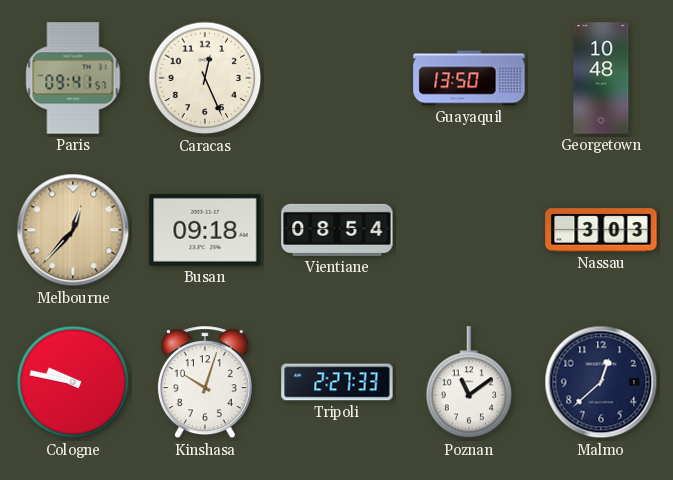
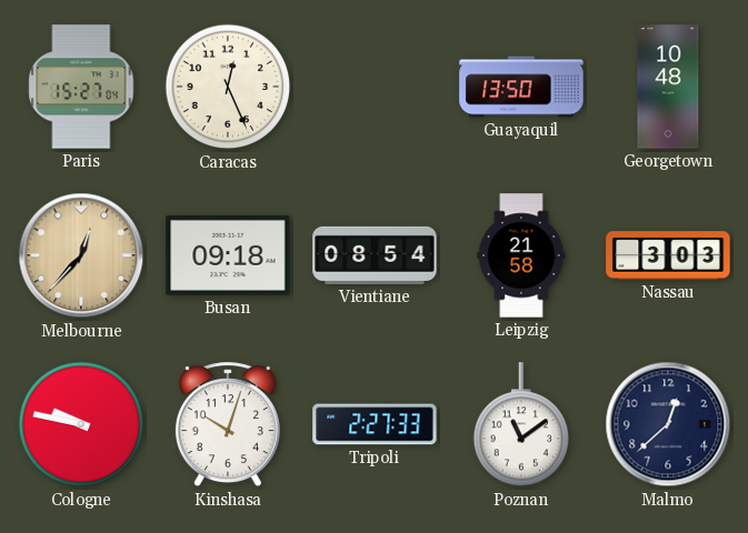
Paris: 09:41 -> 15:27
Leipzig: none -> 21:58
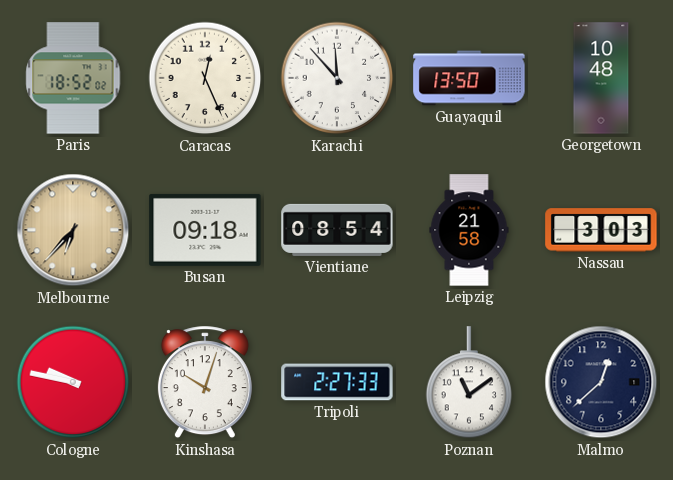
Paris: 15:27 -> 18:52
Karachi: none -> 11:53
Melbourne: 12:37 -> 6:37
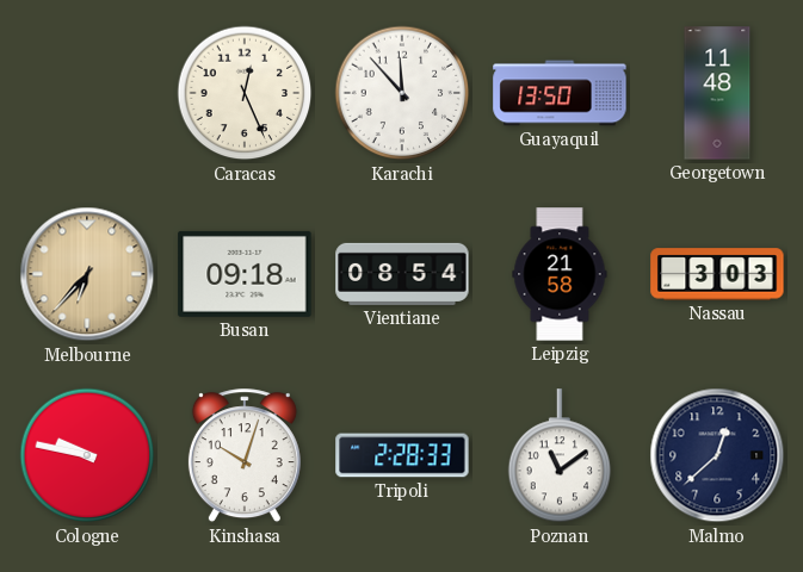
Paris: 18:52 -> none
Georgetown: 10:48 -> 11:48
Tripoli: 2:27 -> 2:28
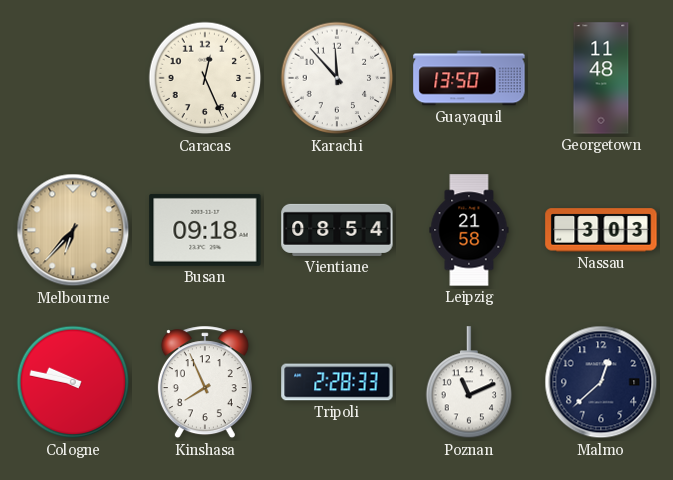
Kinshasa: 10:03 -> 7:56
Poznan: 11:09 -> 11:11
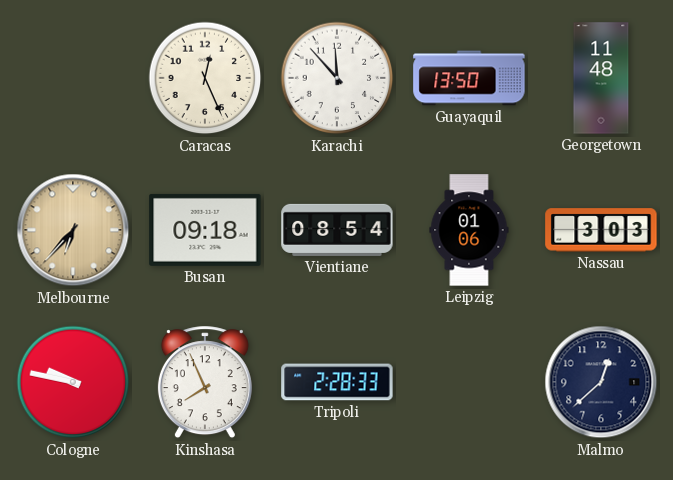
Leipzig: 21:58 -> 01:06
Poznan: 11:11 -> none
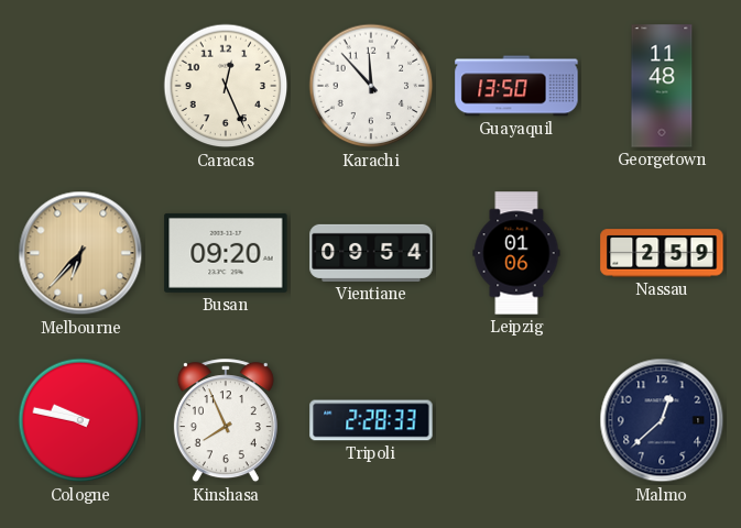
Busan: 09:18 -> 09:20
Vientiane: 08:54 -> 09:54
Nassau: 3:03 -> 2:59
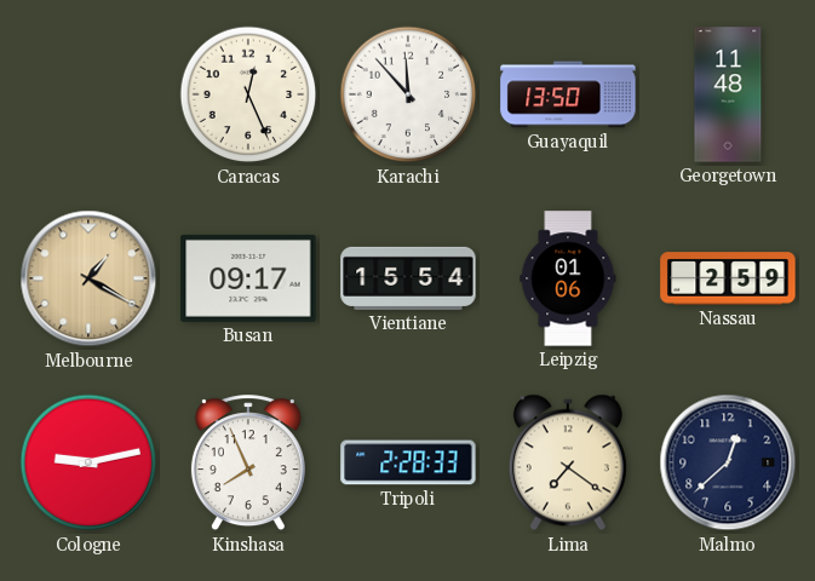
Melbourne: 6:37 -> 1:20
Busan: 09:20 -> 09:17
Vientiane: 09:54 -> 15:54
Cologne: 9:47 -> 9:13
Lima: none -> 7:21
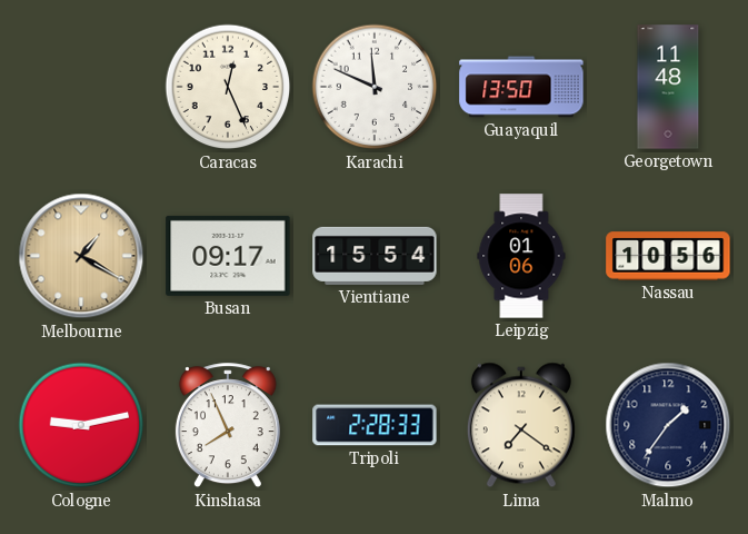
Karachi: 11:53 -> 11:49
Nassau: 2:59 -> 10:56
Malmo: 12:38 -> 1:36
